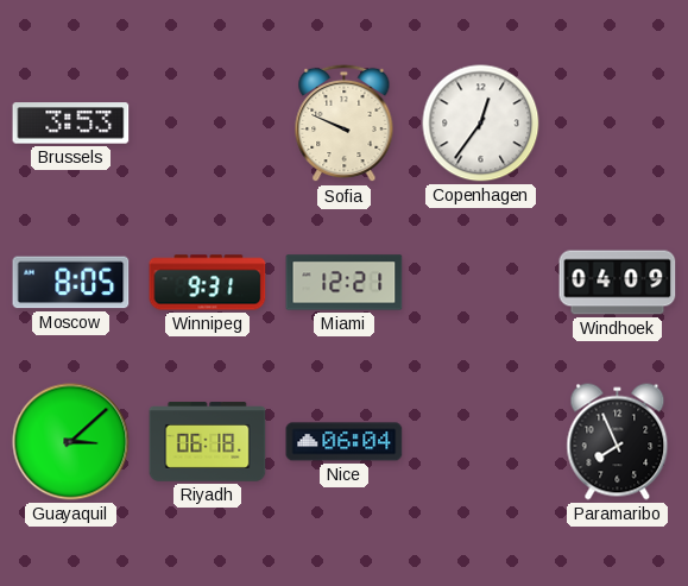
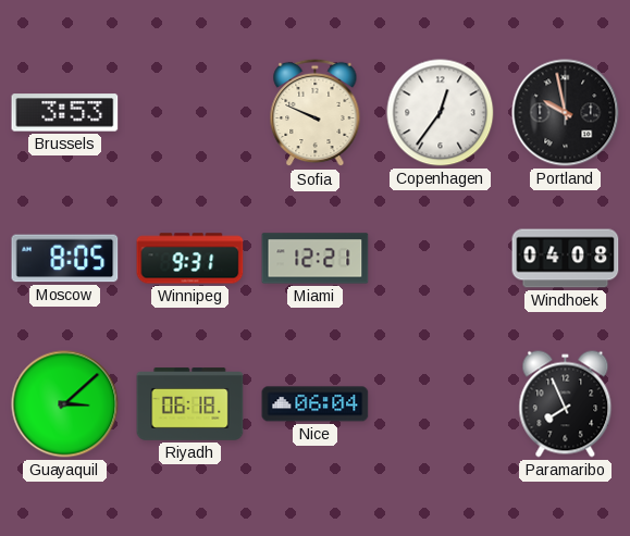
Portland: none -> 9:58
Windhoek: 04:09 -> 04:08
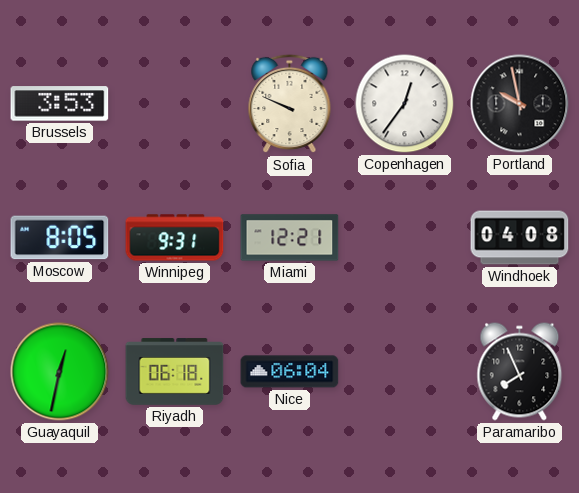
Guayaquil: 3:08 -> 12:32
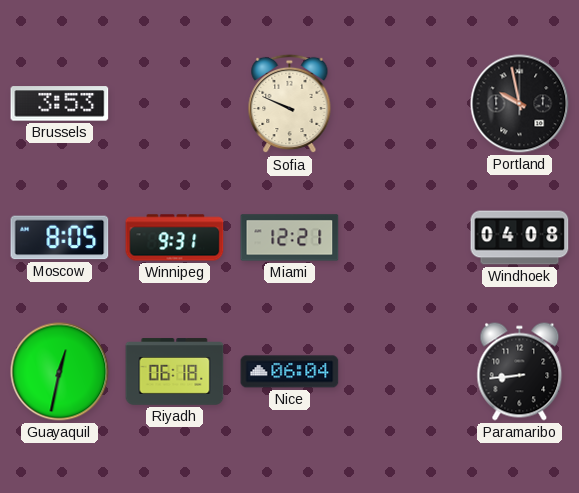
Copenhagen: 12:36 -> none
Paramaribo: 7:56 -> 8:44
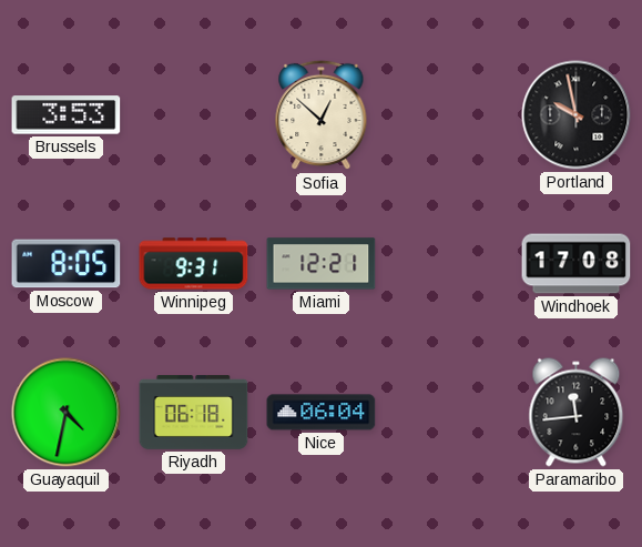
Sofia: 9:49 -> 12:52
Windhoek: 04:08 -> 17:08
Guayaquil: 12:32 -> 4:32
Paramaribo: 8:44 -> 11:44
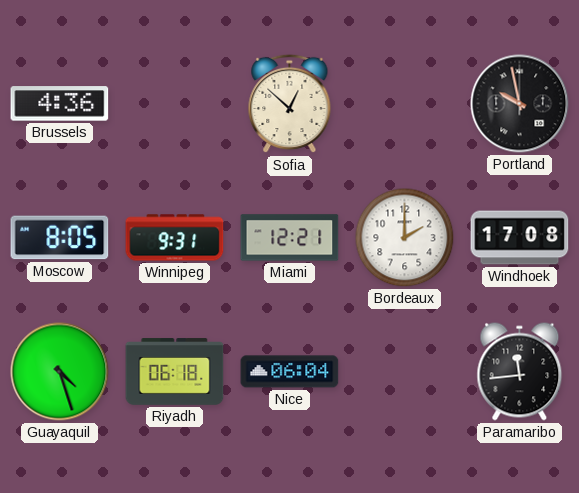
Brussels: 3:53 -> 4:36
Bordeaux: none -> 2:00
Guayaquil: 4:32 -> 4:27
